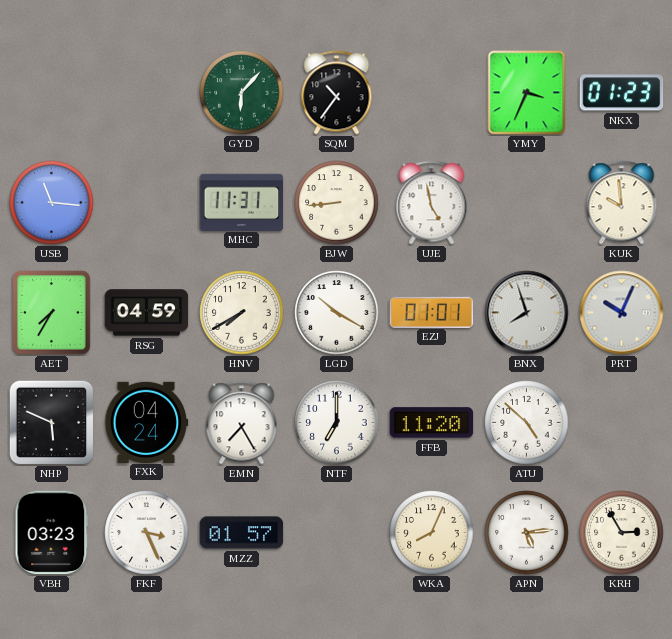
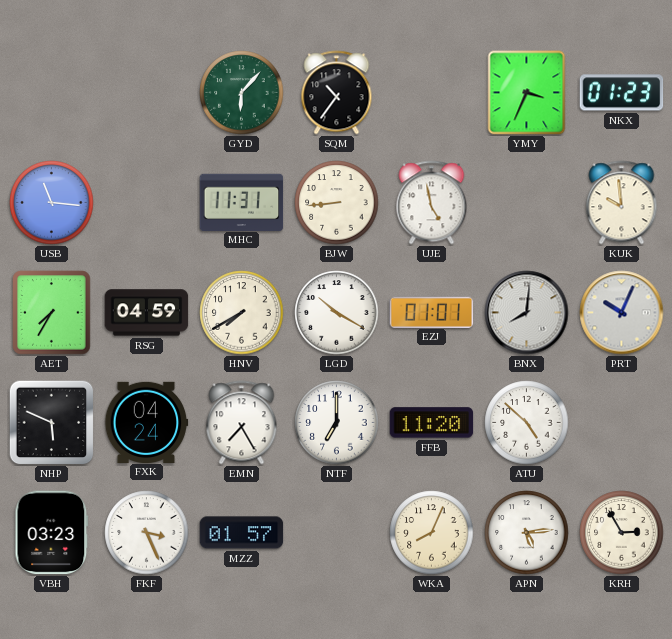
BNX: 7:57 -> 8:01
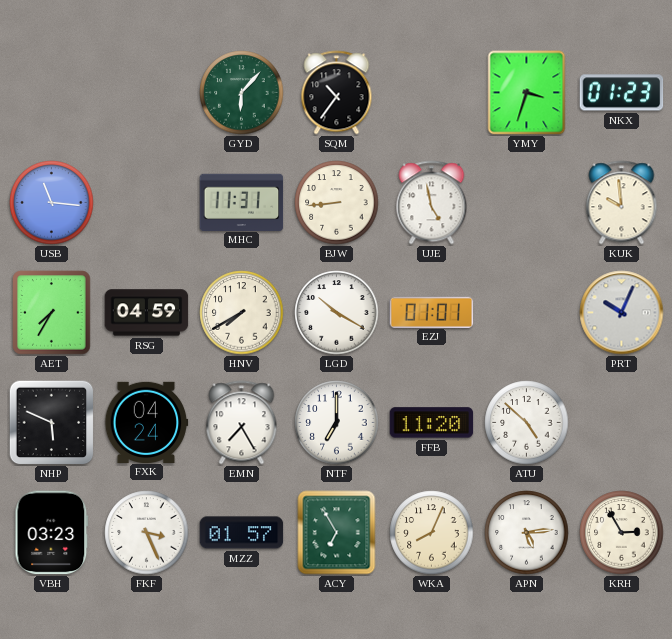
YMY: 3:34 -> 3:33
BNX: 8:01 -> none
ACY: none -> 6:55
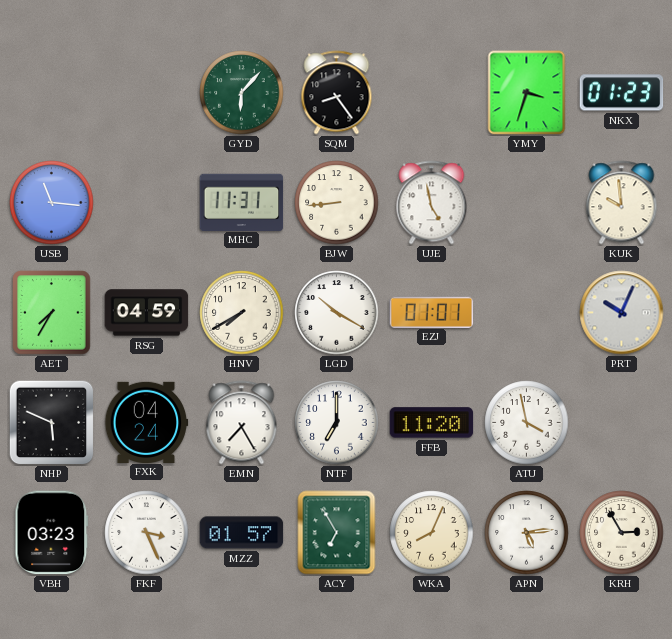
SQM: 10:36 -> 8:24
ATU: 4:52 -> 3:58
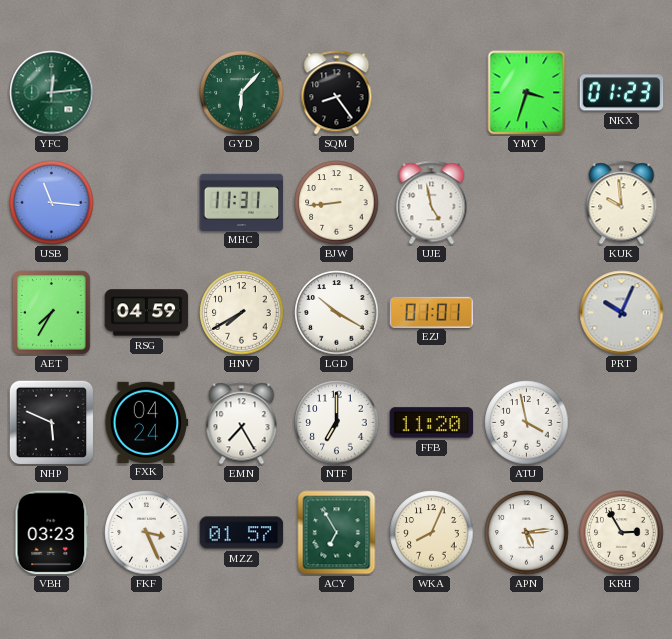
YFC: none -> 12:14
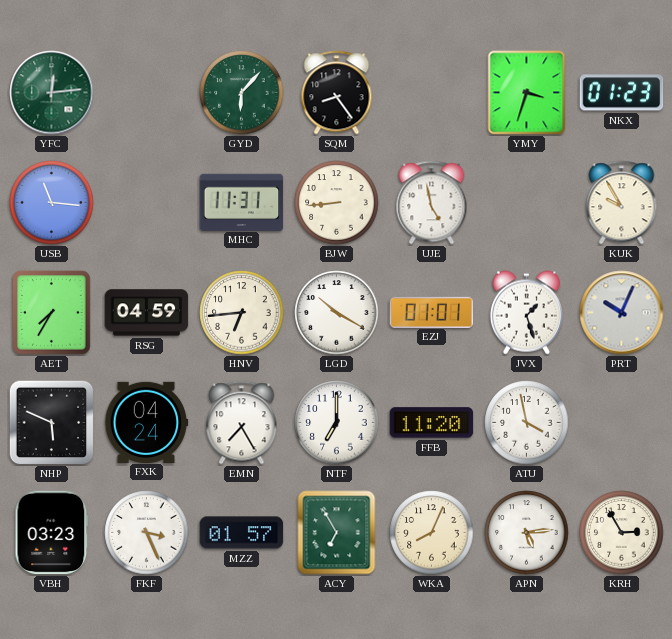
KUK: 9:59 -> 9:55
HNV: 7:40 -> 6:44
JVX: none -> 1:27
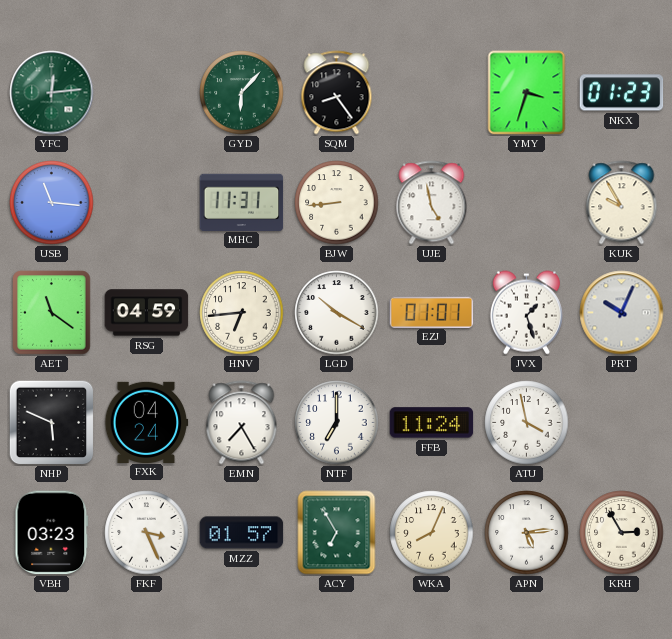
AET: 7:35 -> 11:21
FFB: 11:20 -> 11:24
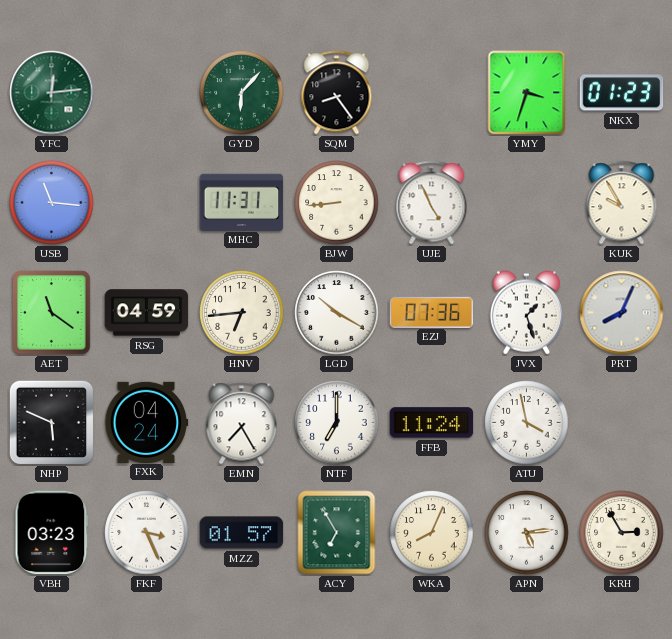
UJE: 4:58 -> 4:56
EZJ: 01:01 -> 07:36
PRT: 10:04 -> 8:04
